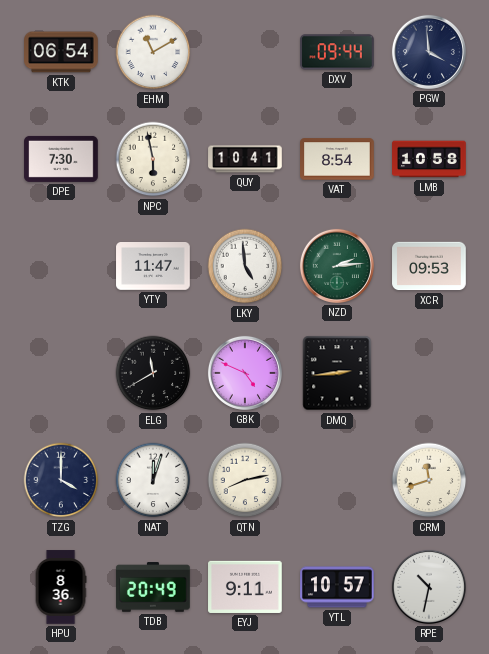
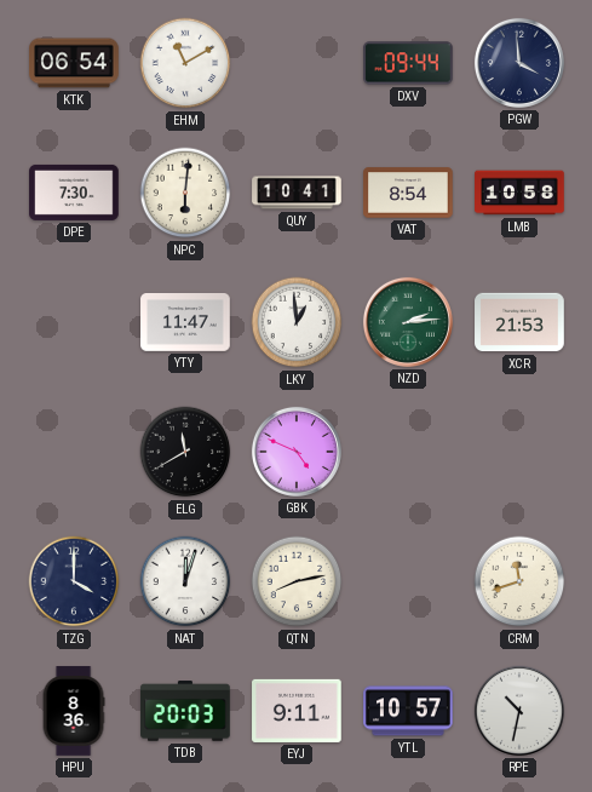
NPC: 5:58 -> 6:01
LKY: 4:59 -> 12:59
XCR: 09:53 -> 21:53
DMQ: 2:44 -> none
TDB: 20:49 -> 20:03
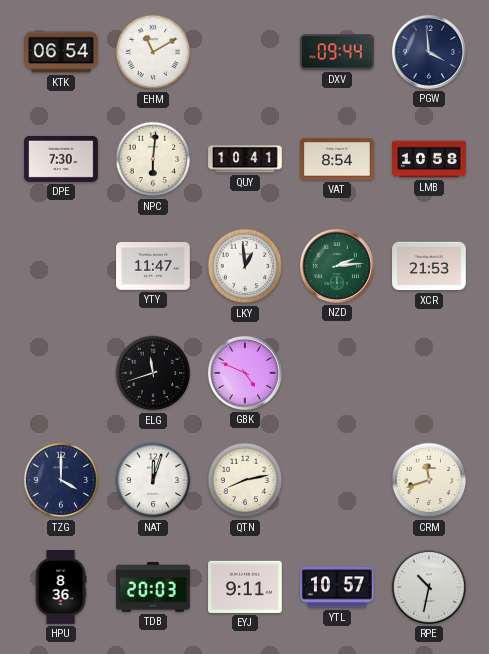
ELG: 11:40 -> 11:42
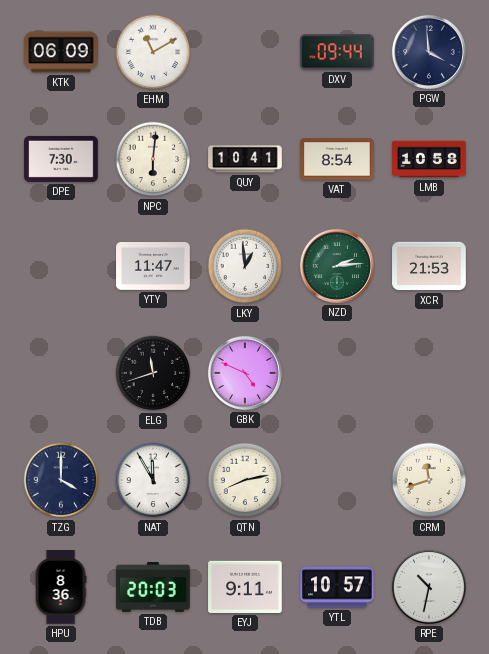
KTK: 06:54 -> 06:09
NAT: 12:03 -> 11:55
